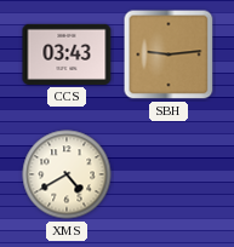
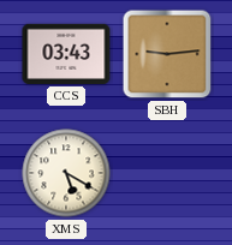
XMS: 4:40 -> 5:20
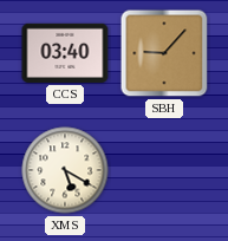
CCS: 03:43 -> 03:40
SBH: 9:14 -> 9:07
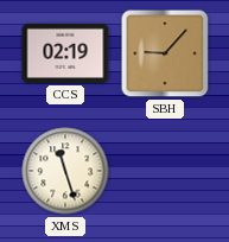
CCS: 03:40 -> 02:19
XMS: 5:20 -> 11:27
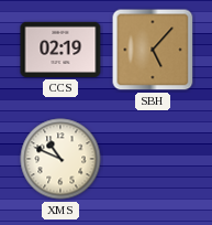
SBH: 9:07 -> 5:07
XMS: 11:27 -> 10:49
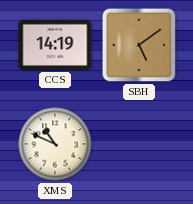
CCS: 02:19 -> 14:19
SBH: 5:07 -> 5:09
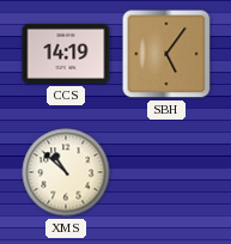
SBH: 5:09 -> 5:06
XMS: 10:49 -> 10:52
